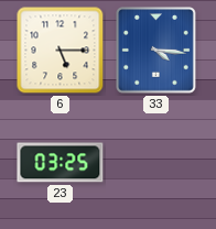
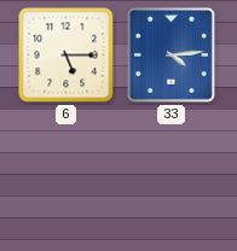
33: 4:16 -> 4:14
23: 03:25 -> none
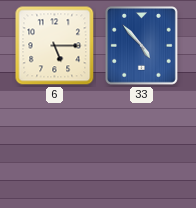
33: 4:14 -> 4:53
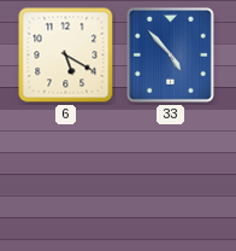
6: 5:15 -> 5:20
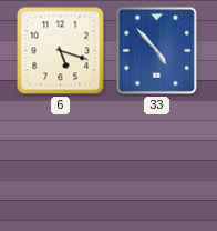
6: 5:20 -> 5:18
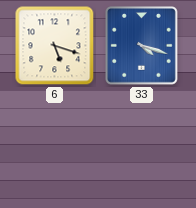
33: 4:53 -> 4:18
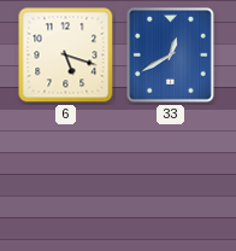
33: 4:18 -> 12:40
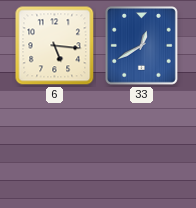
6: 5:18 -> 5:16
